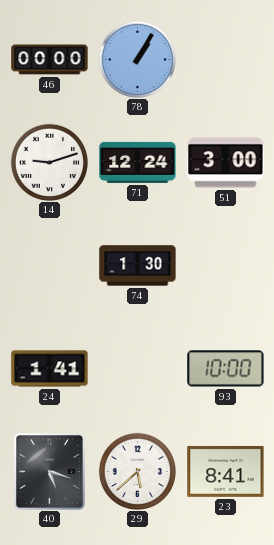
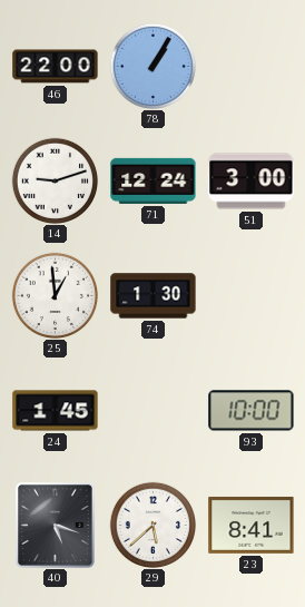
46: 00:00 -> 22:00
25: none -> 12:59
24: 1:41 -> 1:45
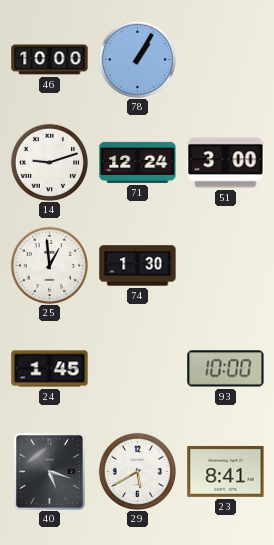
46: 22:00 -> 10:00
29: 5:38 -> 5:40
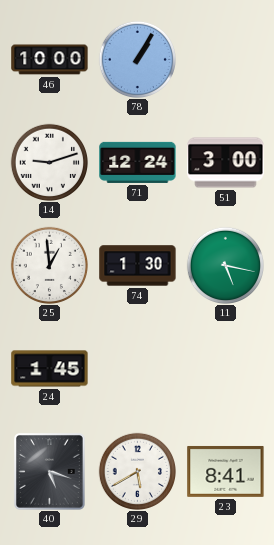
11: none -> 5:17
93: 10:00 -> none
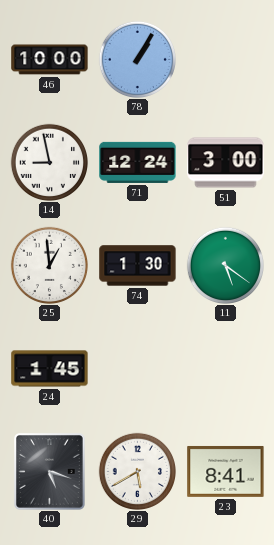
14: 9:12 -> 8:58
11: 5:17 -> 5:21
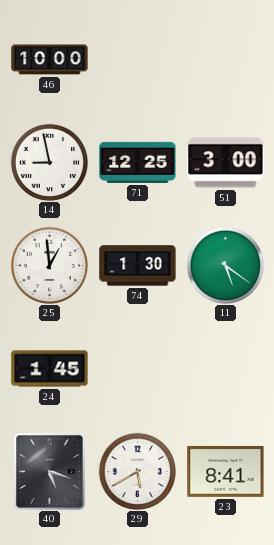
78: 1:05 -> none
71: 12:24 -> 12:25
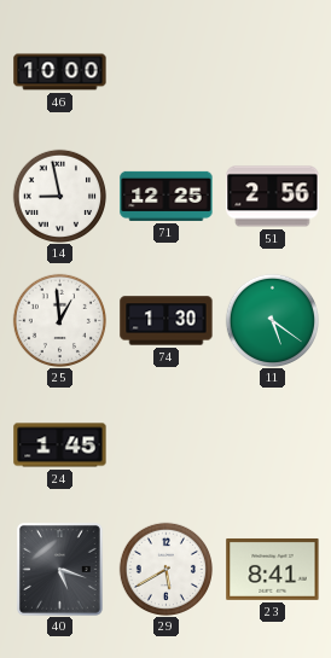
51: 3:00 -> 2:56
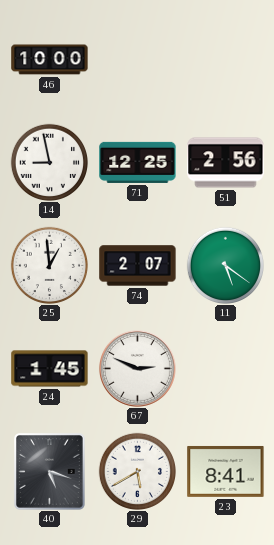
74: 1:30 -> 2:07
67: none -> 2:49
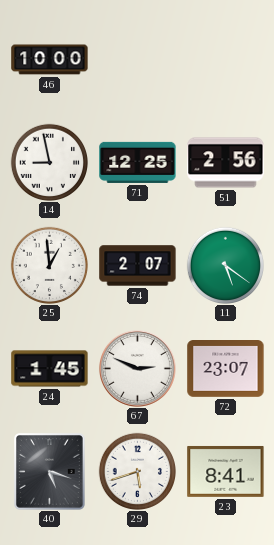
72: none -> 23:07
29: 5:40 -> 5:42
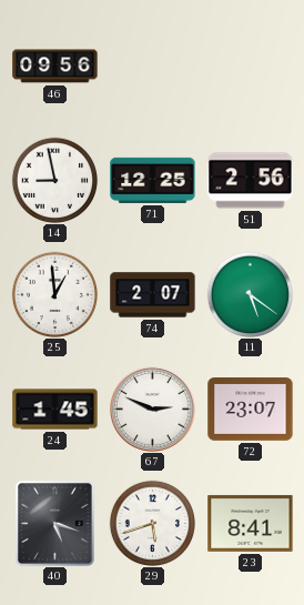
46: 10:00 -> 09:56
